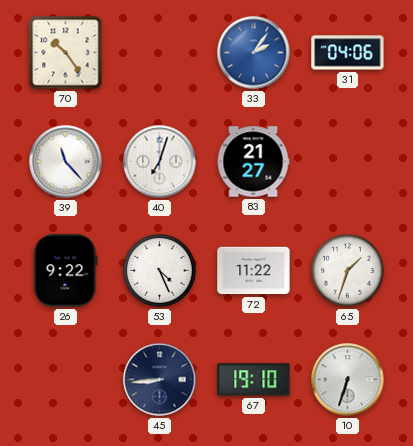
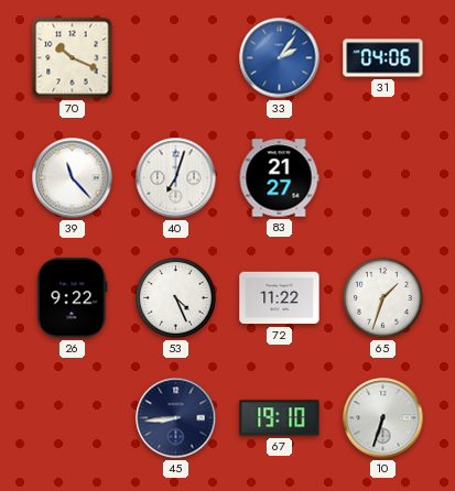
70: 10:24 -> 10:19
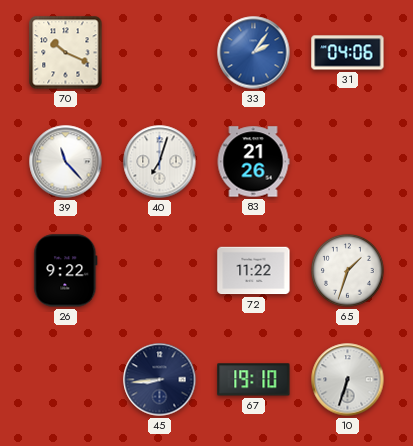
83: 21:27 -> 21:26
53: 4:26 -> none
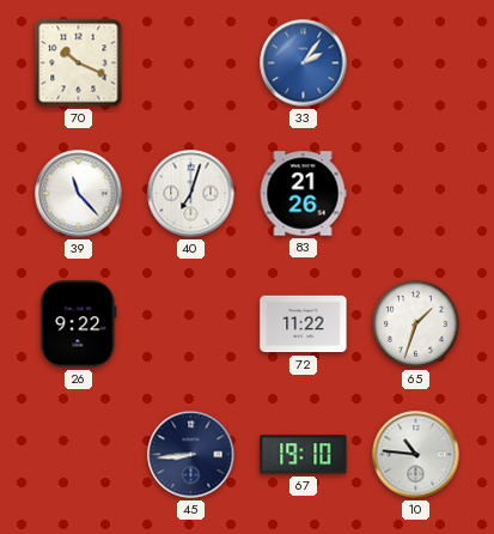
31: 04:06 -> none
10: 6:33 -> 10:46
